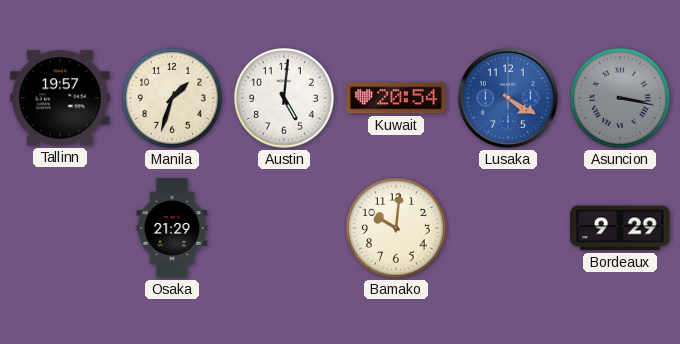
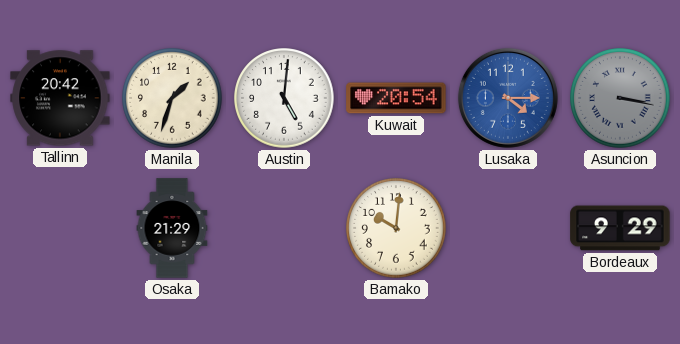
Tallinn: 19:57 -> 20:42
Lusaka: 4:20 -> 4:15
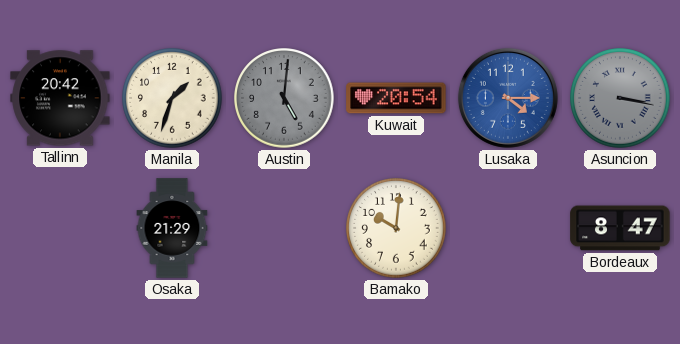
Austin dial: white -> grey
Bordeaux: 9:29 -> 8:47
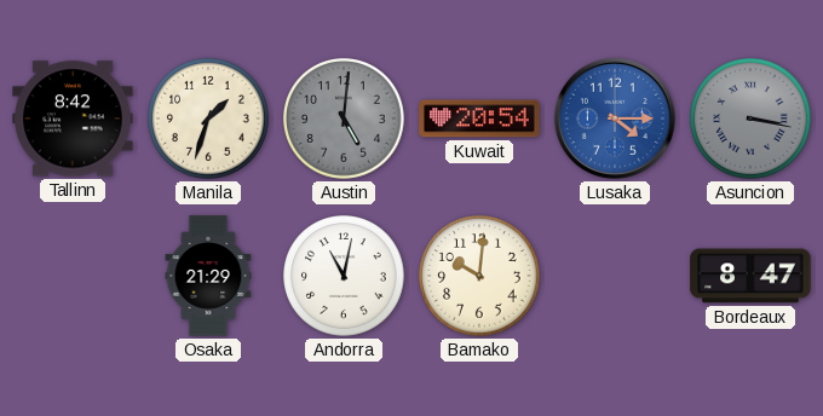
Tallinn: 20:42 -> 8:42
Andorra: none -> 11:02
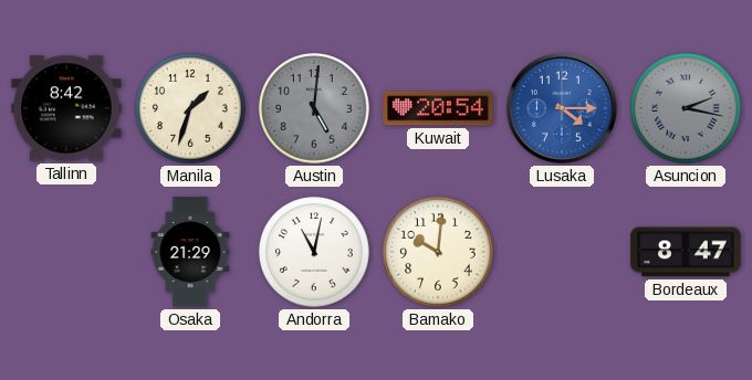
Asuncion: 3:17 -> 2:17
